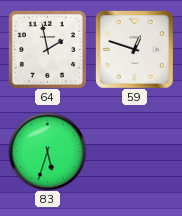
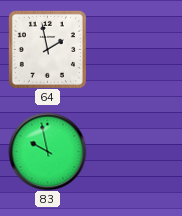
59: 12:48 -> none
83: 5:33 -> 9:58
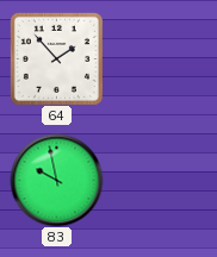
64: 1:58 -> 1:53
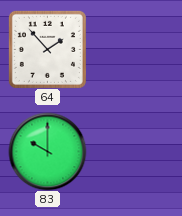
83: 9:58 -> 10:00
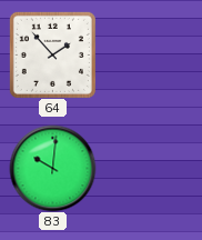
83: 10:00 -> 10:01
